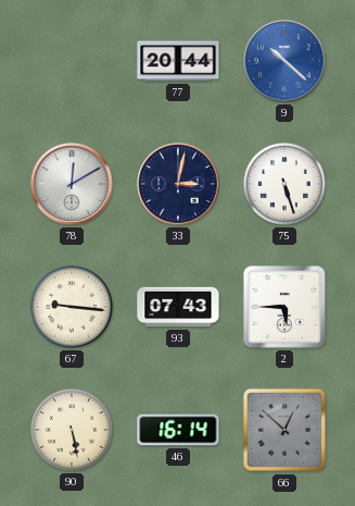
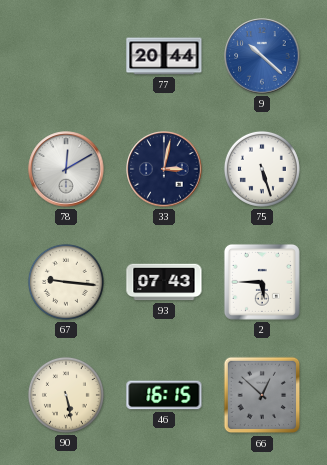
46: 16:14 -> 16:15
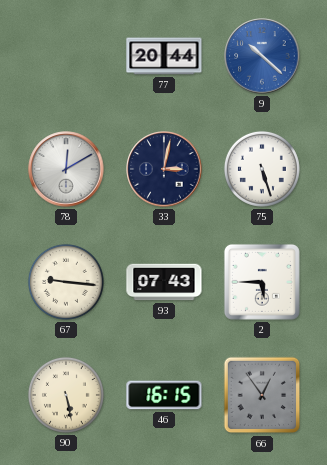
66: 12:52 -> 12:54
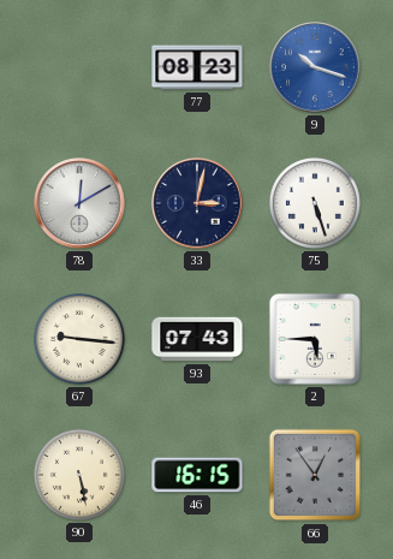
77: 20:44 -> 08:23
9: 10:22 -> 10:18
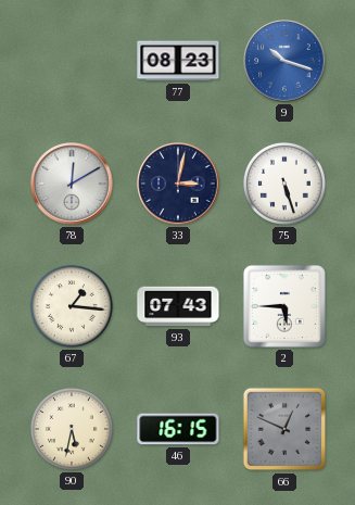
67: 9:16 -> 1:16
90: 5:28 -> 5:32
66: 12:54 -> 12:49
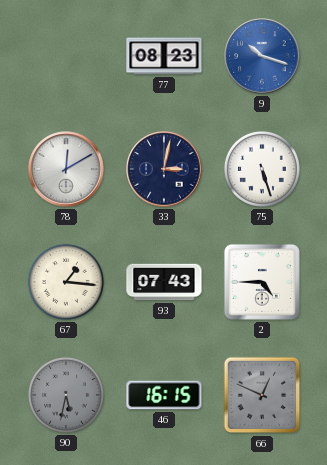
2: 5:45 -> 4:45
90 dial: cream -> grey
